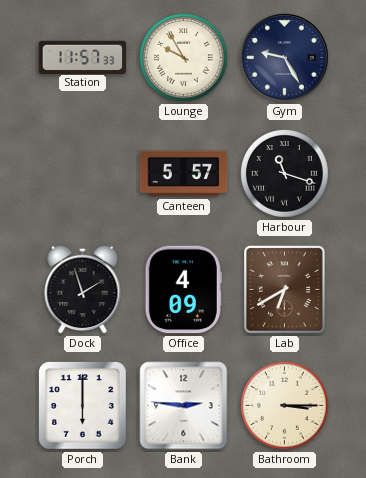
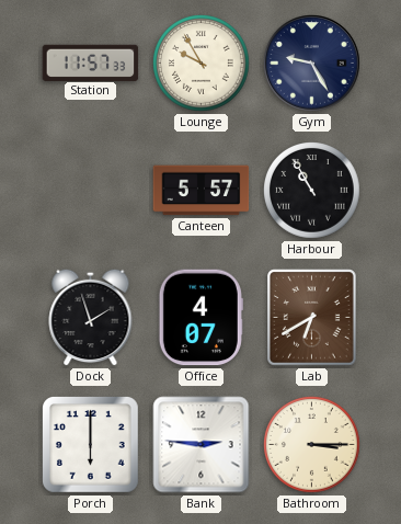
Harbour: 11:18 -> 10:55
Office: 4:09 -> 4:07
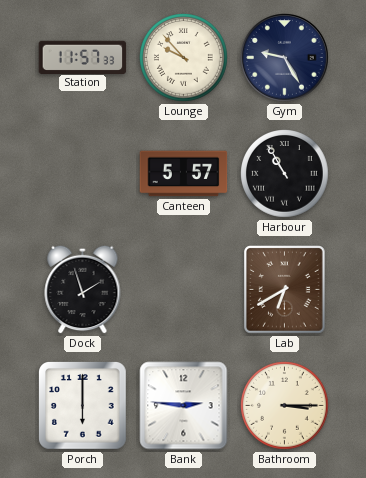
Lounge: 9:55 -> 9:53
Office: 4:07 -> none
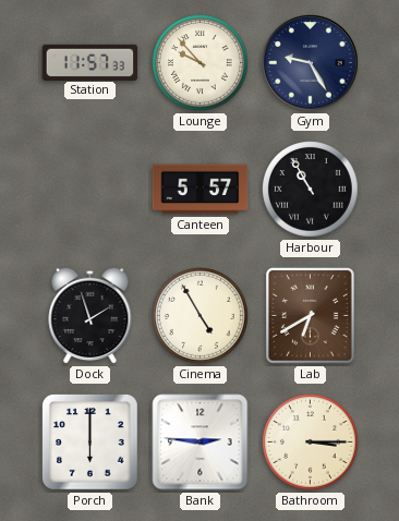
Cinema: none -> 4:55
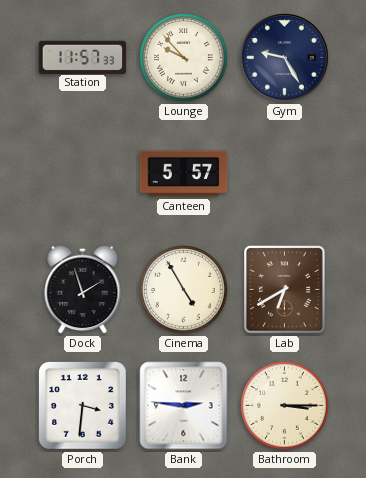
Harbour: 10:55 -> none
Porch: 6:00 -> 3:31
